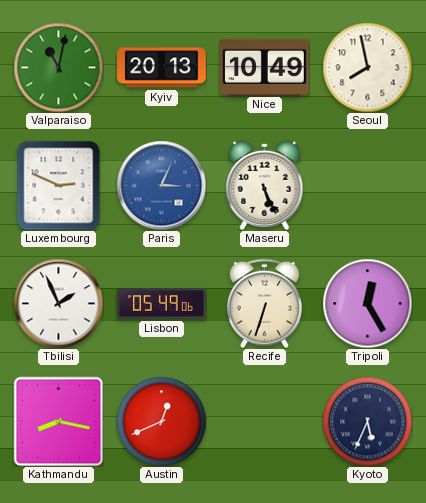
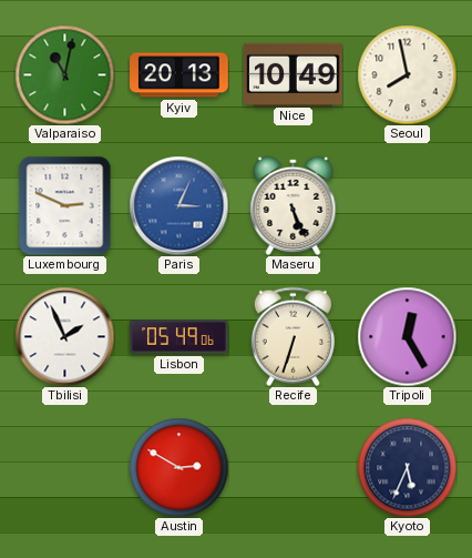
Kathmandu: 8:17 -> none
Austin: 12:41 -> 2:50
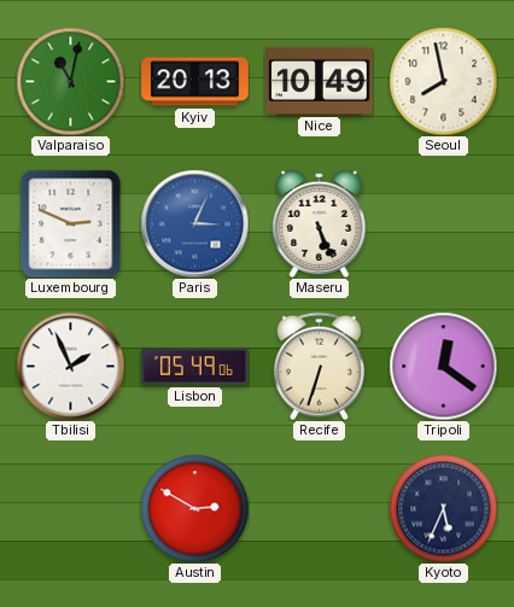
Tripoli: 12:25 -> 12:21
